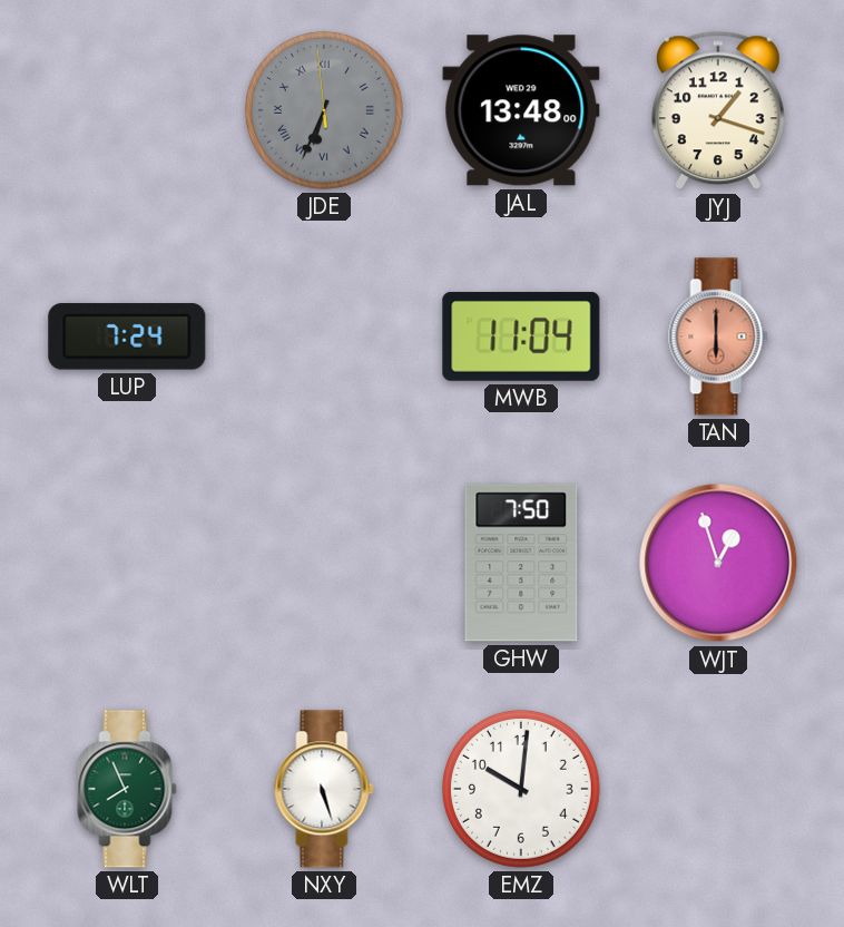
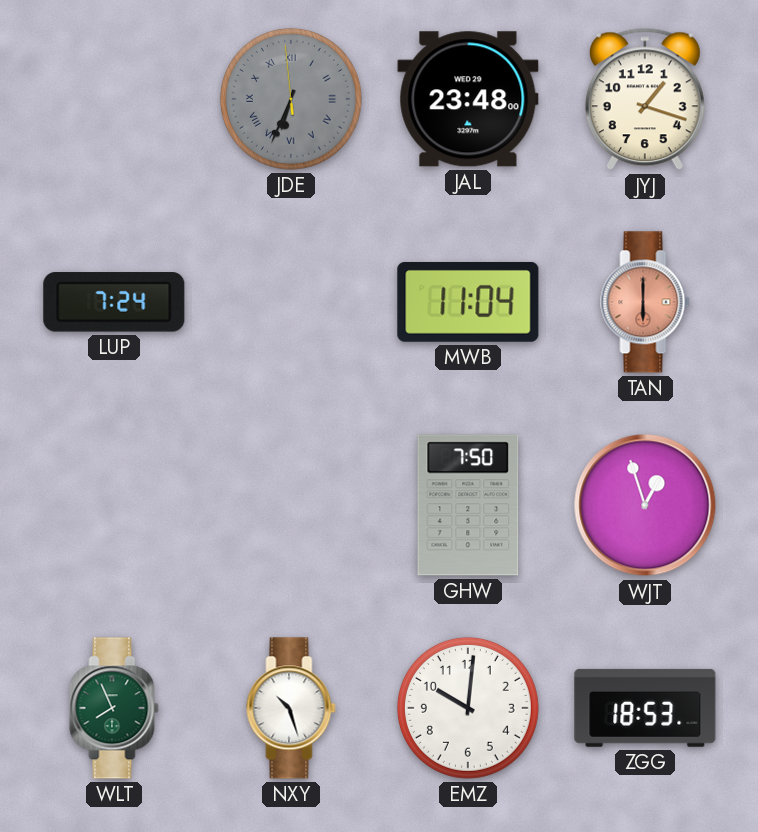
JAL: 13:48 -> 23:48
NXY: 5:27 -> 10:27
ZGG: none -> 18:53
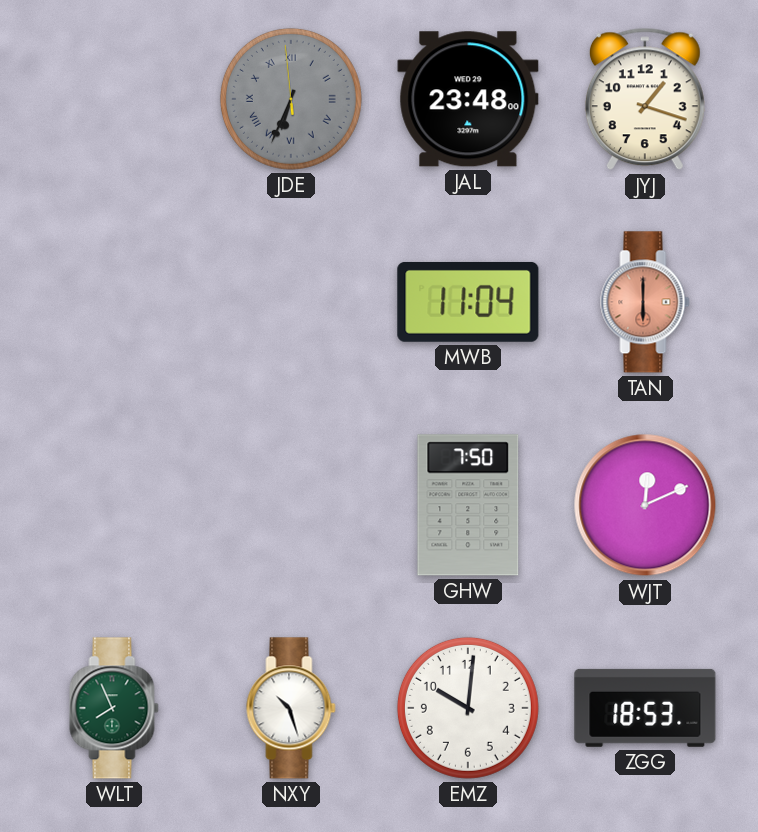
LUP: 7:24 -> none
WJT: 12:57 -> 12:11
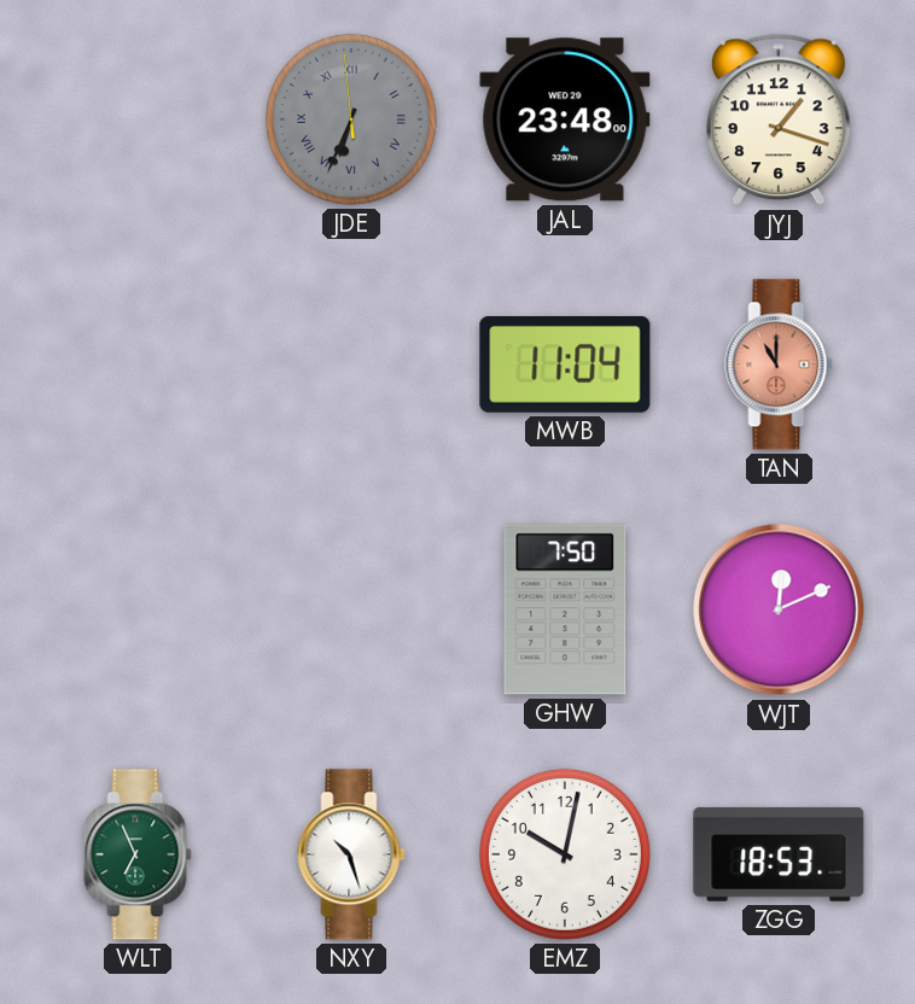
TAN: 6:00 -> 11:00
WLT: 7:56 -> 6:56
EMZ: 10:01 -> 10:02
